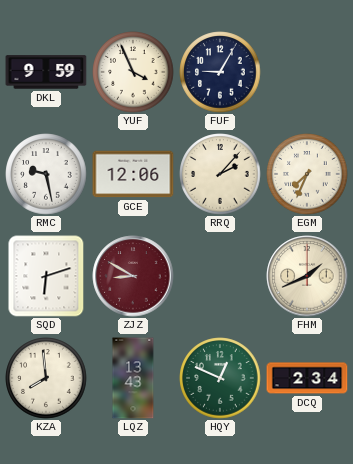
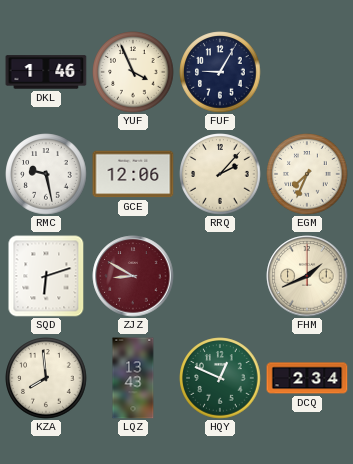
DKL: 9:59 -> 1:46
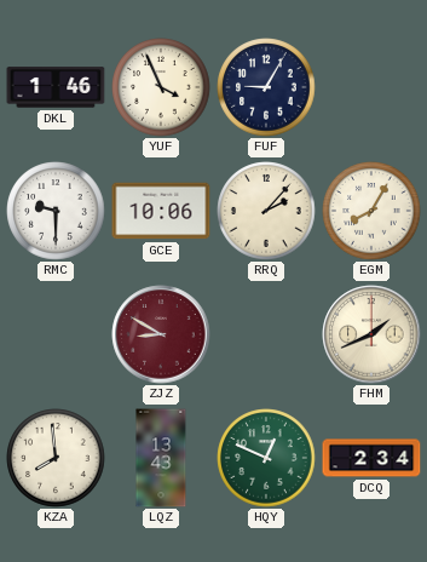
RMC: 9:28 -> 9:30
GCE: 12:06 -> 10:06
EGM: 7:34 -> 8:05
SQD: 6:12 -> none
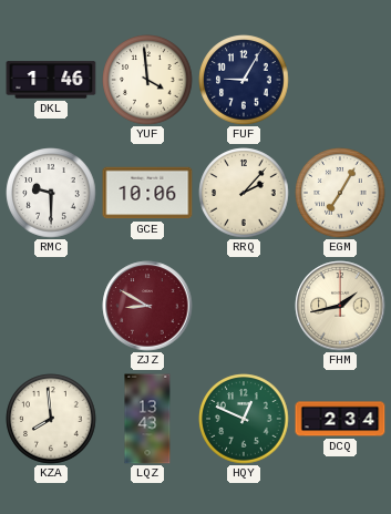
YUF: 3:56 -> 3:59
EGM: 8:05 -> 7:05
FHM: 1:41 -> 1:43
